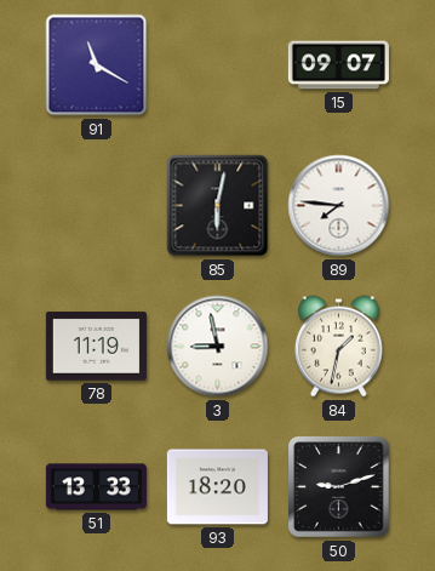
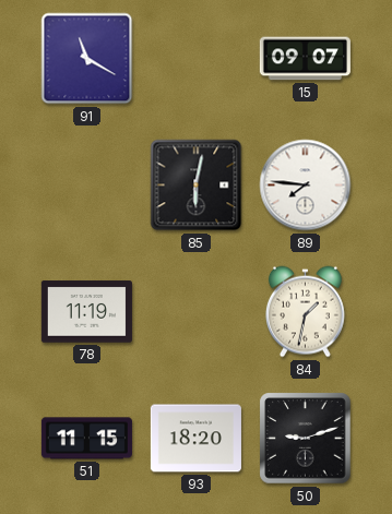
3: 8:58 -> none
51: 13:33 -> 11:15
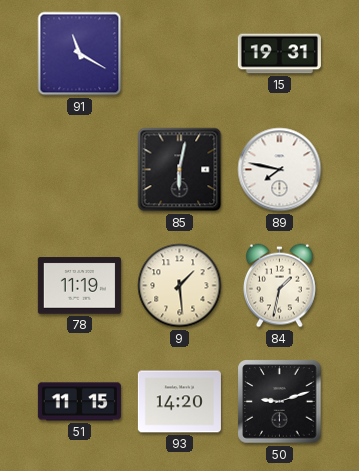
15: 09:07 -> 19:31
89: 7:46 -> 7:47
9: none -> 1:29
93: 18:20 -> 14:20
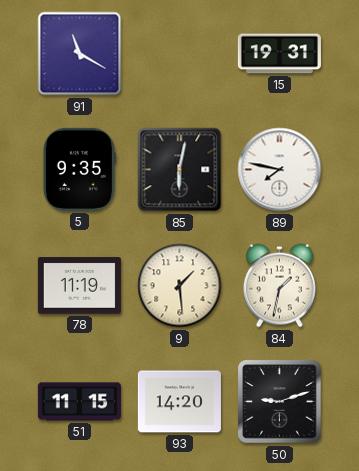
5: none -> 9:35
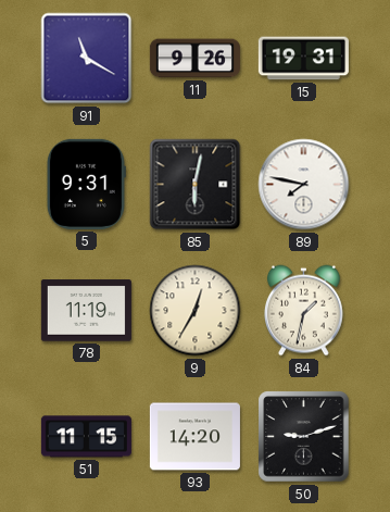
11: none -> 9:26
5: 9:35 -> 9:31
9: 1:29 -> 12:35
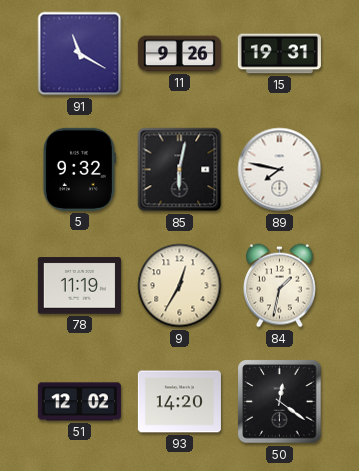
5: 9:31 -> 9:32
51: 11:15 -> 12:02
50: 9:12 -> 12:21
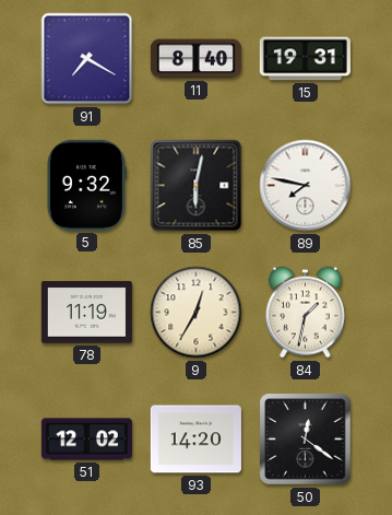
91: 11:20 -> 7:20
11: 9:26 -> 8:40
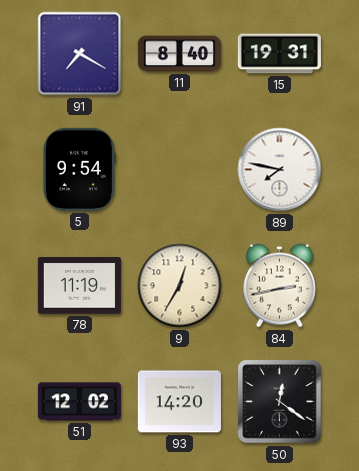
5: 9:32 -> 9:54
85: 6:02 -> none
84: 1:32 -> 2:43
